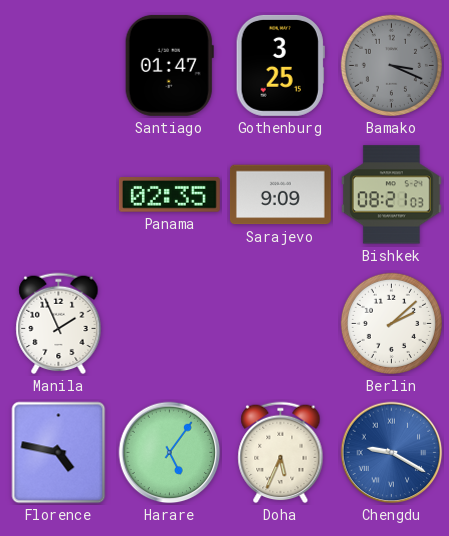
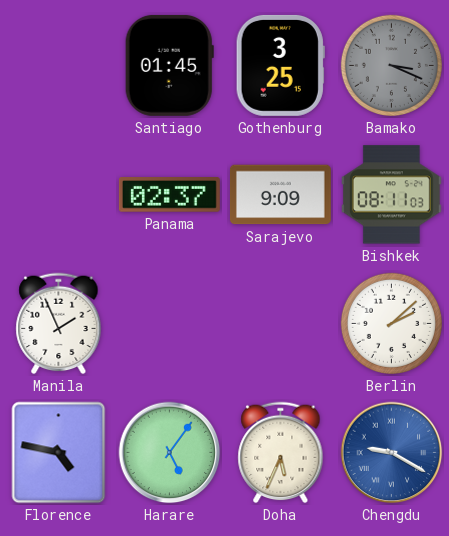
Santiago: 01:47 -> 01:45
Panama: 02:35 -> 02:37
Bishkek: 08:21 -> 08:11
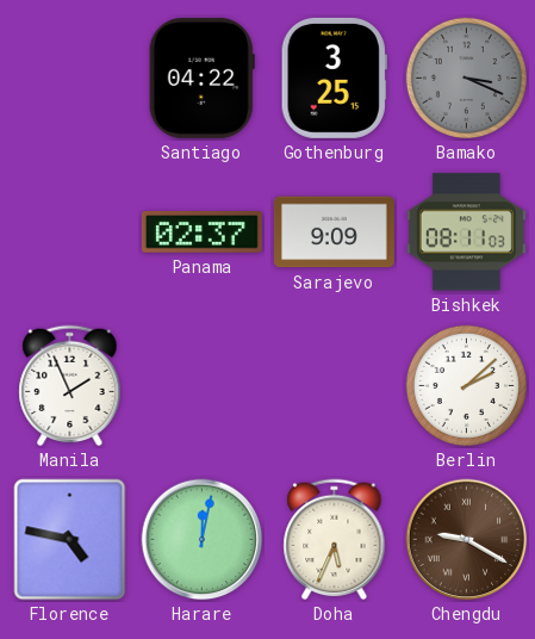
Santiago: 01:45 -> 04:22
Harare: 5:06 -> 12:02
Chengdu dial: blue -> brown
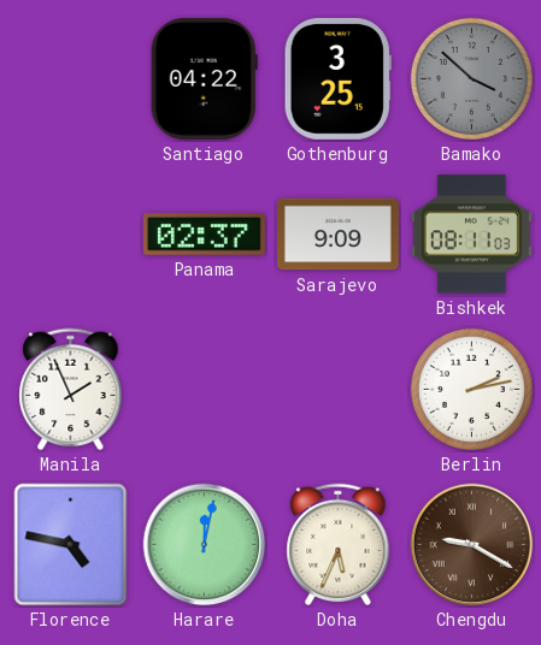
Bamako: 3:19 -> 3:52
Berlin: 2:08 -> 2:13
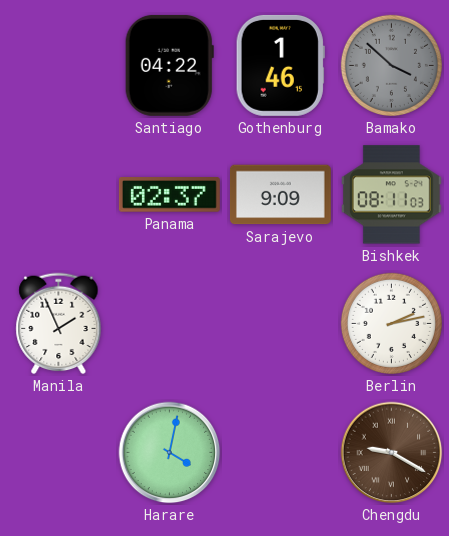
Gothenburg: 3:25 -> 1:46
Florence: 4:47 -> none
Harare: 12:02 -> 4:02
Doha: 5:34 -> none
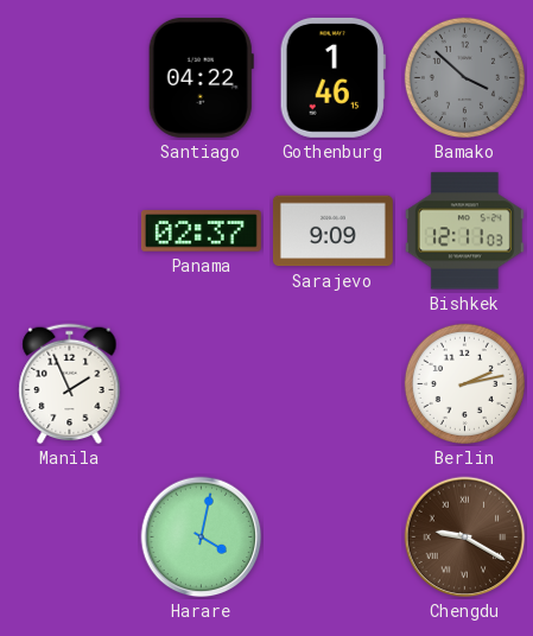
Bishkek: 08:11 -> 12:11
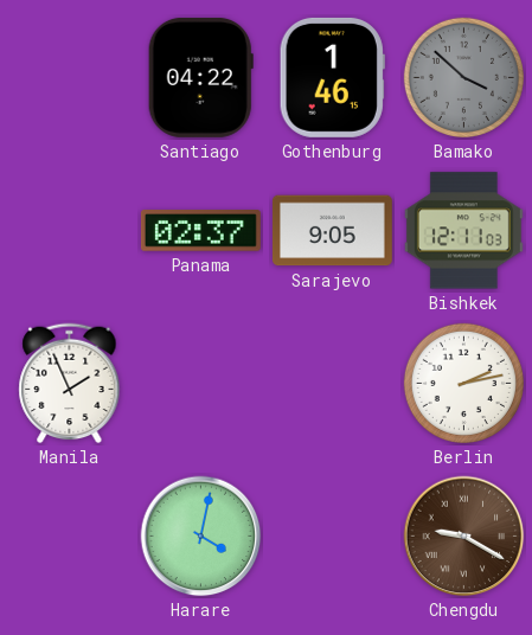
Sarajevo: 9:09 -> 9:05
